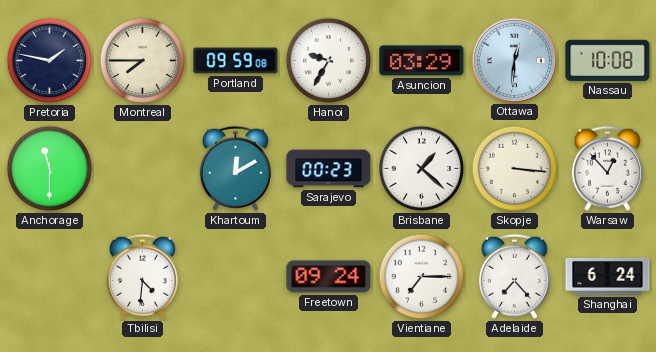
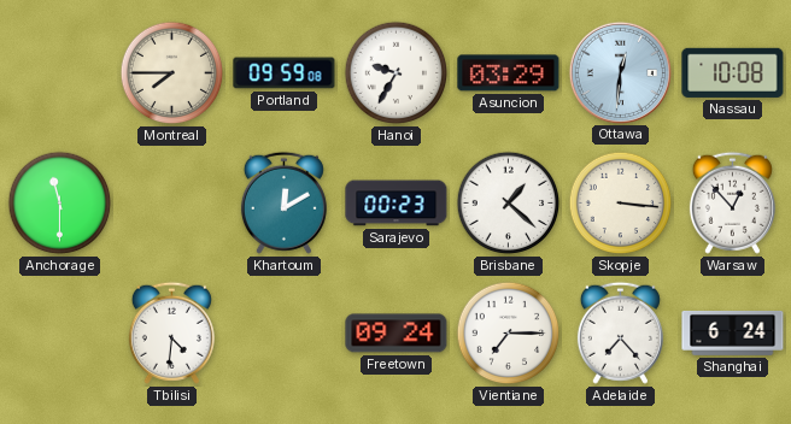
Pretoria: 1:47 -> none
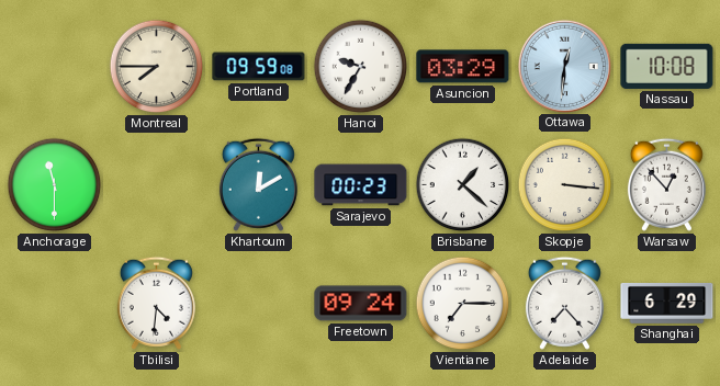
Shanghai: 6:24 -> 6:29
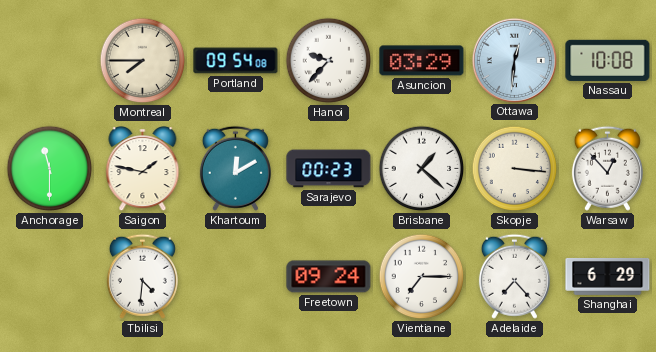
Portland: 09:59 -> 09:54
Hanoi: 9:35 -> 9:37
Saigon: none -> 1:47
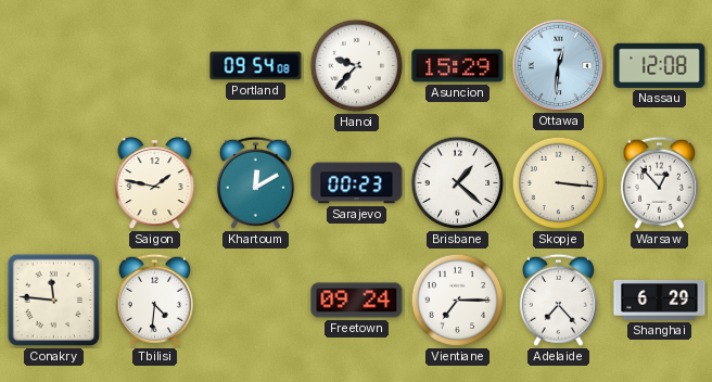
Montreal: 7:45 -> none
Asuncion: 03:29 -> 15:29
Nassau: 10:08 -> 12:08
Anchorage: 11:30 -> none
Conakry: none -> 11:46
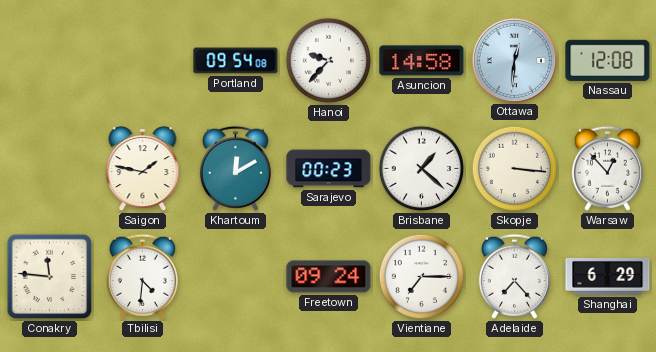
Asuncion: 15:29 -> 14:58
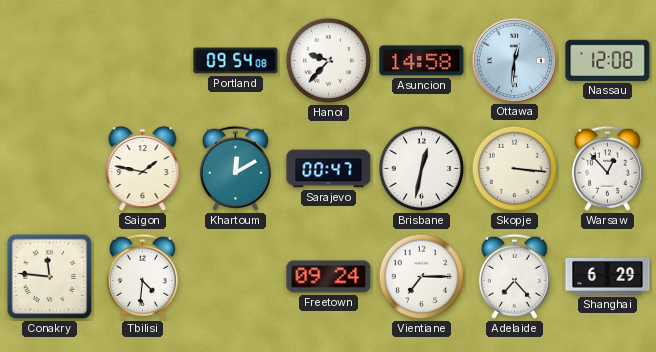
Sarajevo: 00:23 -> 00:47
Brisbane: 1:22 -> 12:32
